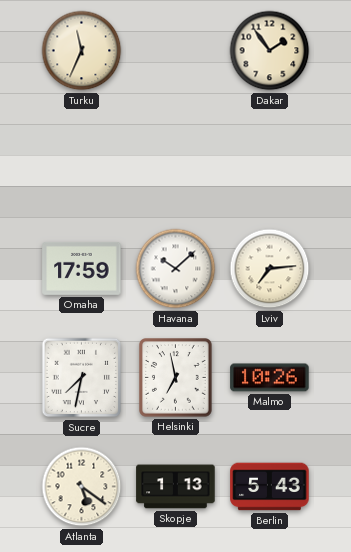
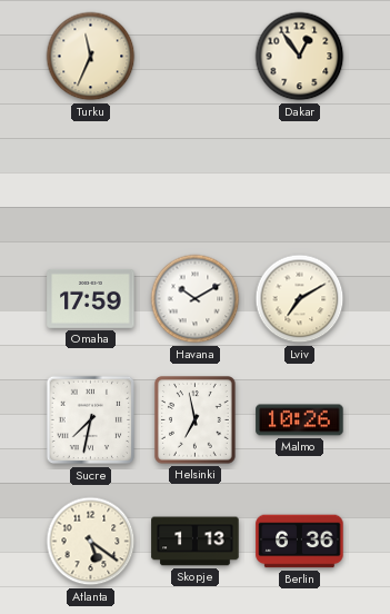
Dakar: 1:54 -> 12:54
Havana: 10:08 -> 10:10
Lviv: 7:14 -> 7:10
Berlin: 5:43 -> 6:36
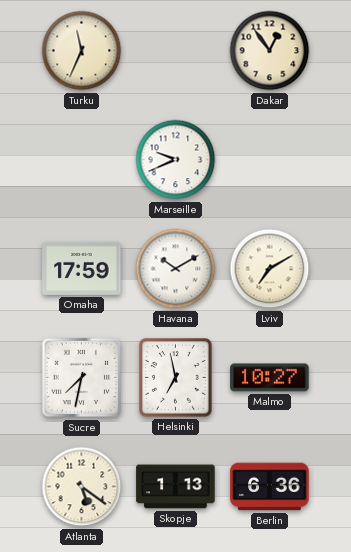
Marseille: none -> 9:41
Malmo: 10:26 -> 10:27
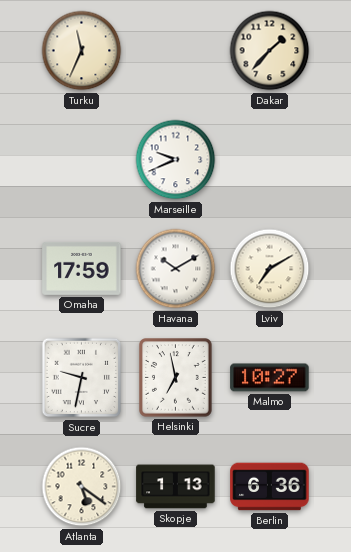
Dakar: 12:54 -> 1:37
Sucre: 7:32 -> 9:32
